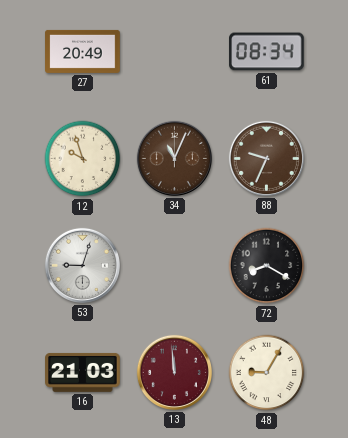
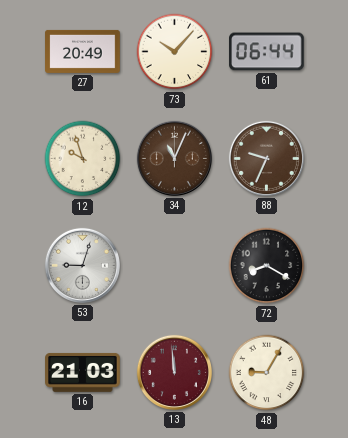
73: none -> 10:07
61: 08:34 -> 06:44
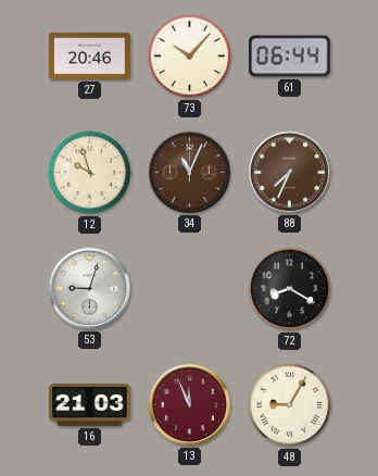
27: 20:49 -> 20:46
88: 9:34 -> 7:34
13: 11:59 -> 11:56
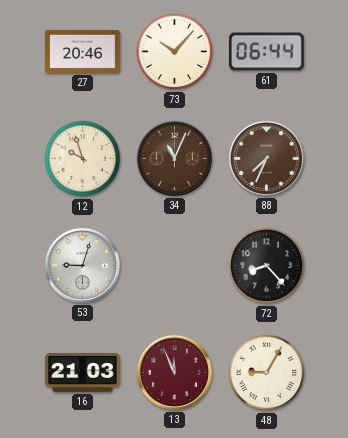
72: 8:20 -> 8:23
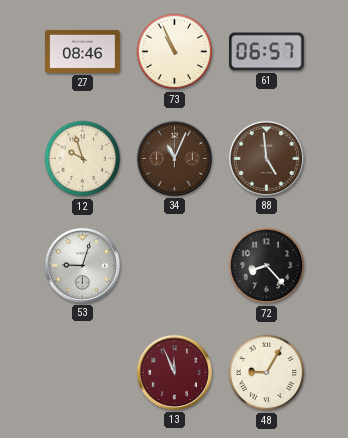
27: 20:46 -> 08:46
73: 10:07 -> 10:56
61: 06:44 -> 06:57
88: 7:34 -> 4:59
16: 21:03 -> none
